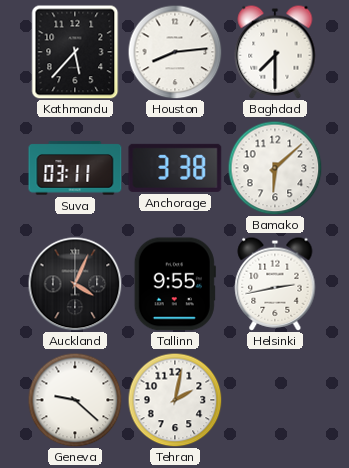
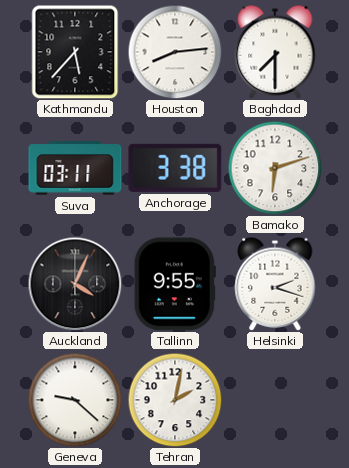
Bamako: 6:08 -> 6:12
Helsinki: 2:43 -> 2:18
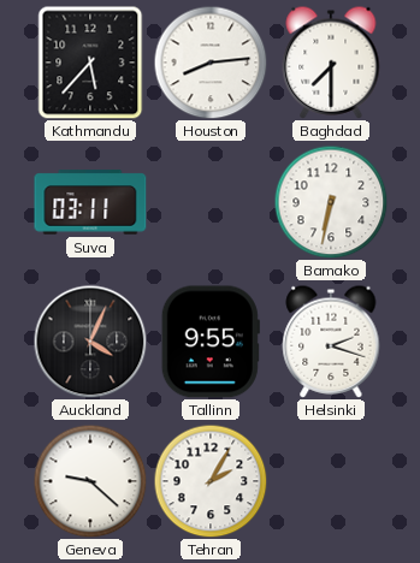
Anchorage: 3:38 -> none
Bamako: 6:12 -> 6:32
Tehran: 2:02 -> 2:05
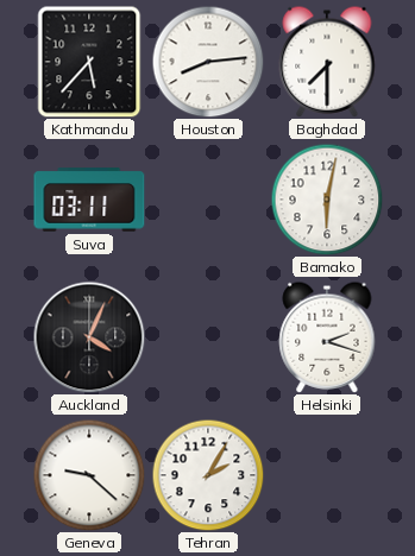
Bamako: 6:32 -> 6:02
Tallinn: 9:55 -> none
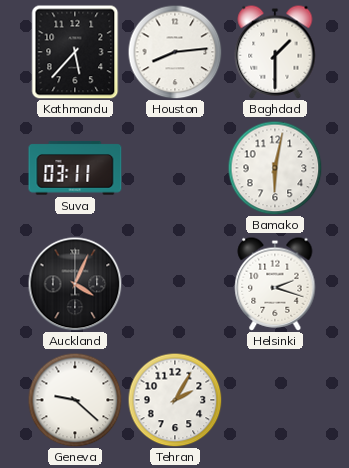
Baghdad: 7:30 -> 1:30
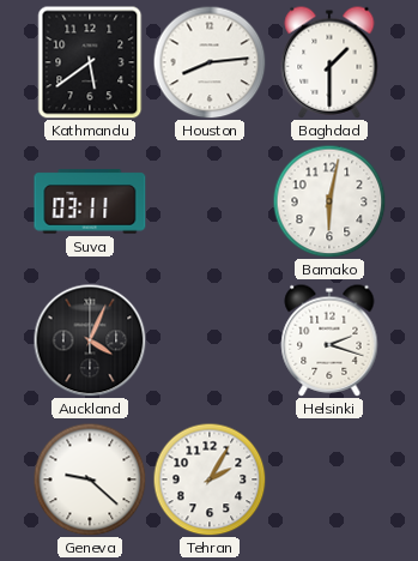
Kathmandu: 5:37 -> 5:39
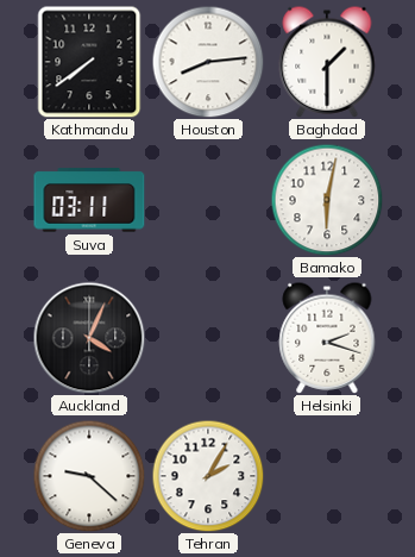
Kathmandu: 5:39 -> 7:39
